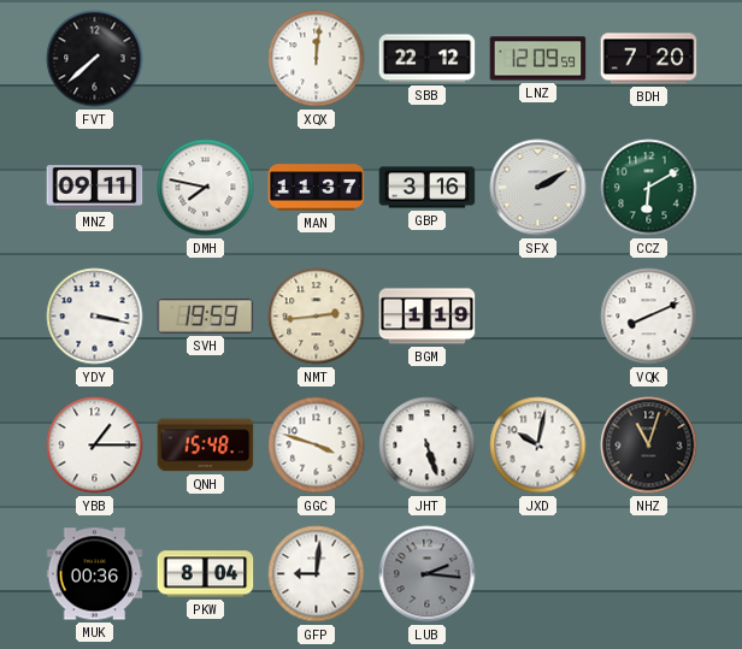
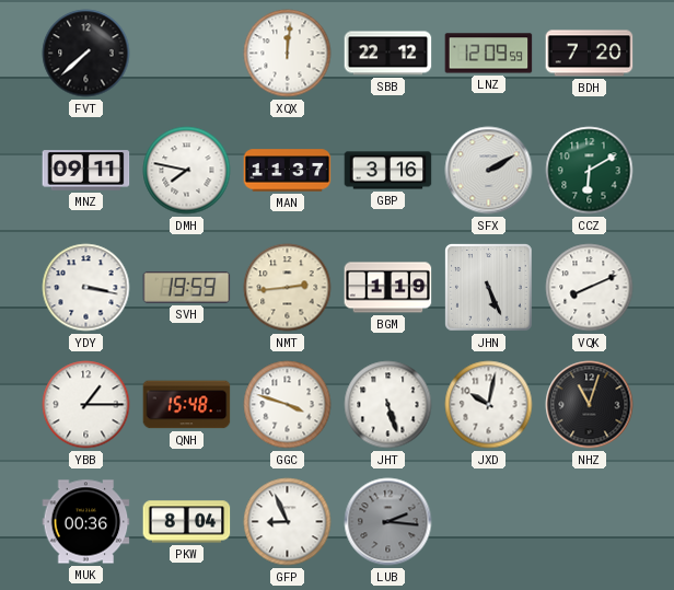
JHN: none -> 5:26
GFP: 9:01 -> 8:56
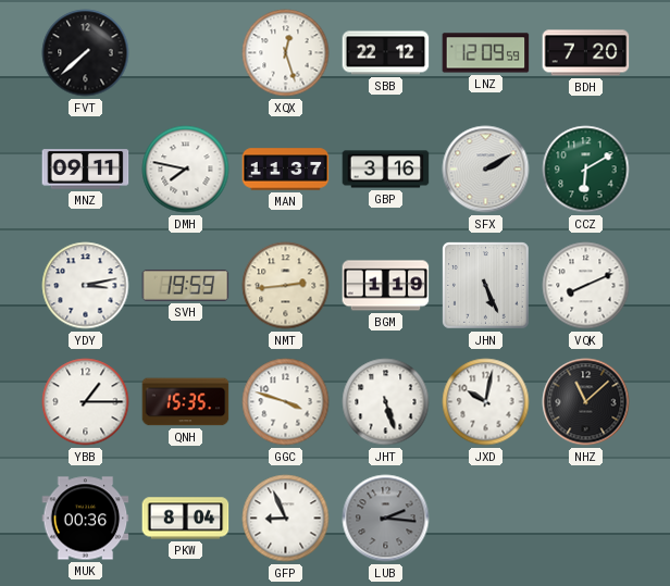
XQX: 12:01 -> 12:27
YDY: 3:17 -> 3:13
QNH: 15:48 -> 15:35
NHZ: 11:03 -> 11:08
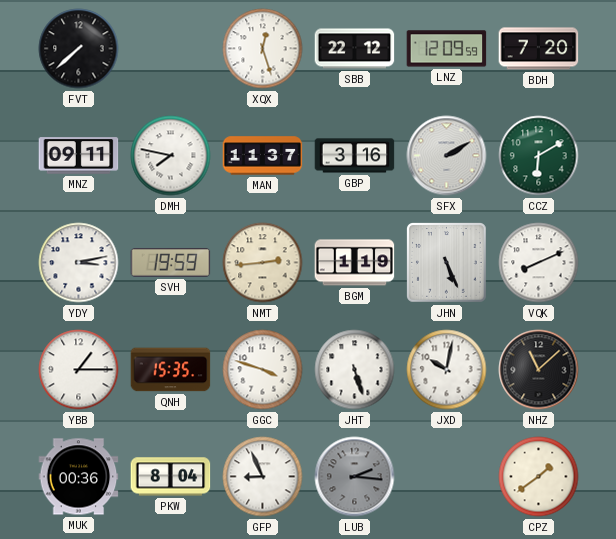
CPZ: none -> 1:39
